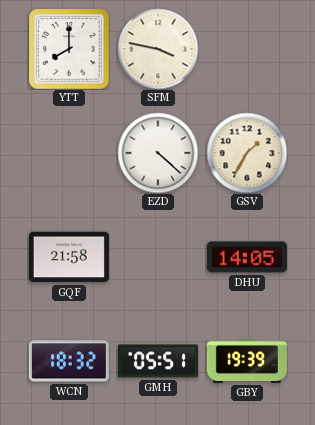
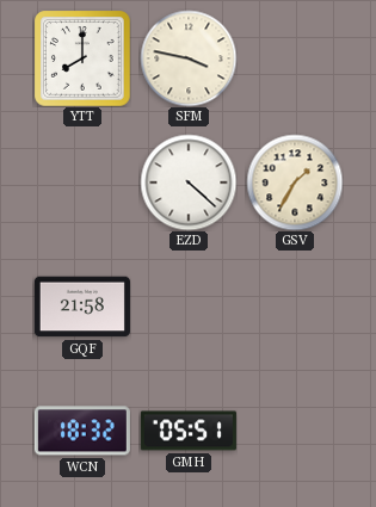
DHU: 14:05 -> none
GBY: 19:39 -> none
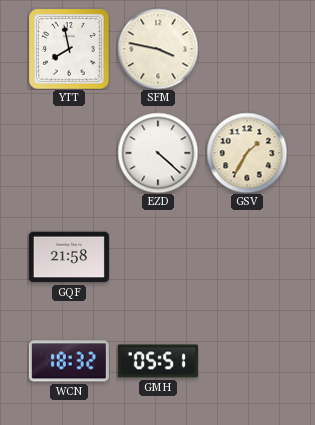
YTT: 8:00 -> 7:58
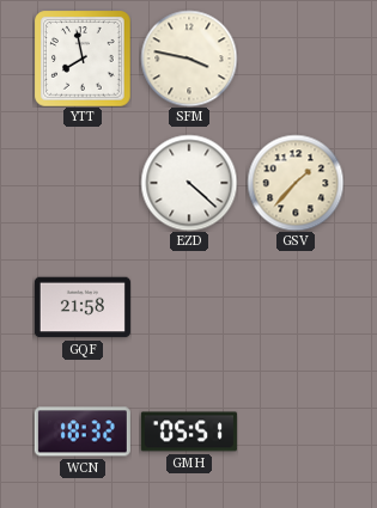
GSV: 1:35 -> 1:37
